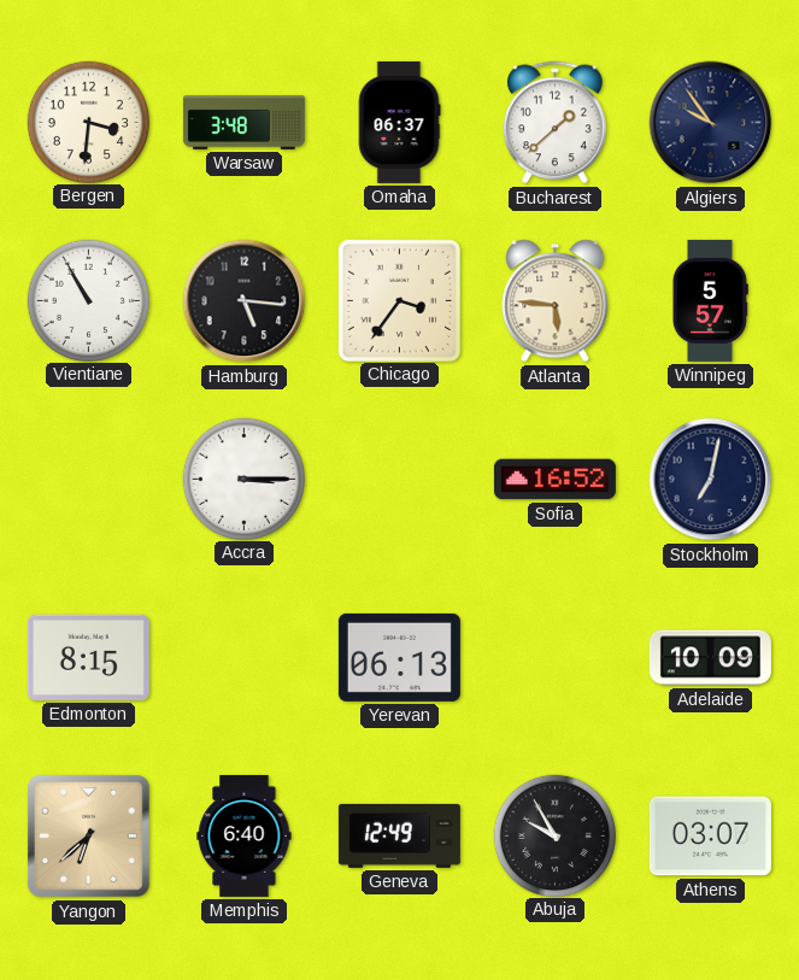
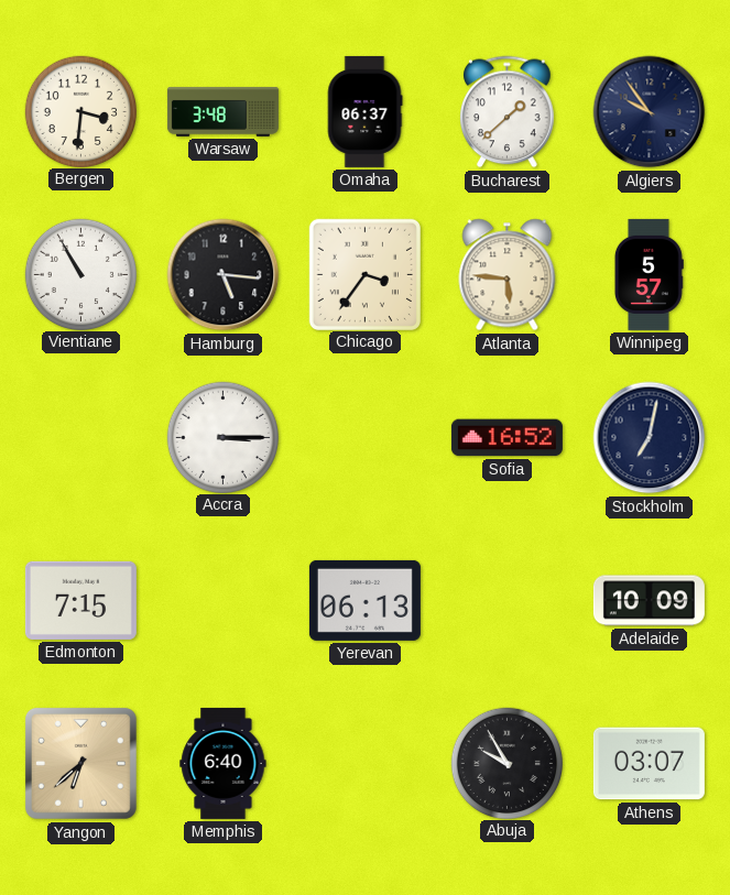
Edmonton: 8:15 -> 7:15
Geneva: 12:49 -> none
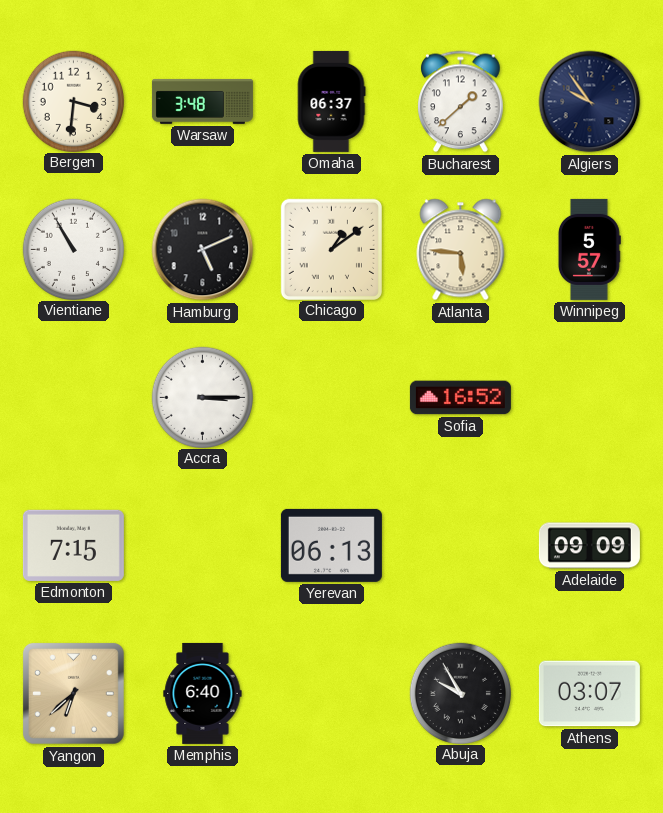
Hamburg: 5:16 -> 5:11
Chicago: 3:36 -> 1:09
Stockholm: 7:02 -> none
Adelaide: 10:09 -> 09:09
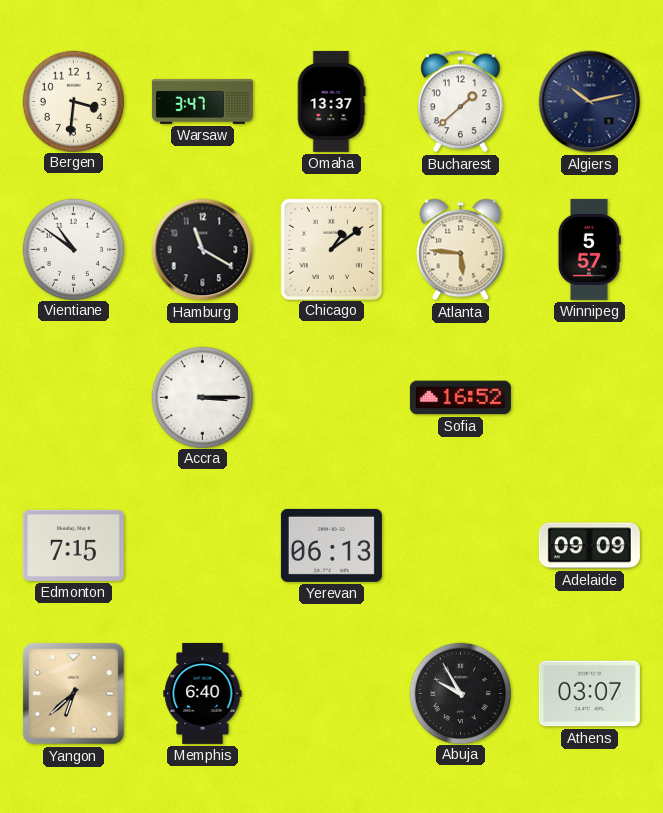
Warsaw: 3:48 -> 3:47
Omaha: 06:37 -> 13:37
Algiers: 9:54 -> 10:13
Vientiane: 10:55 -> 10:51
Hamburg: 5:11 -> 11:20
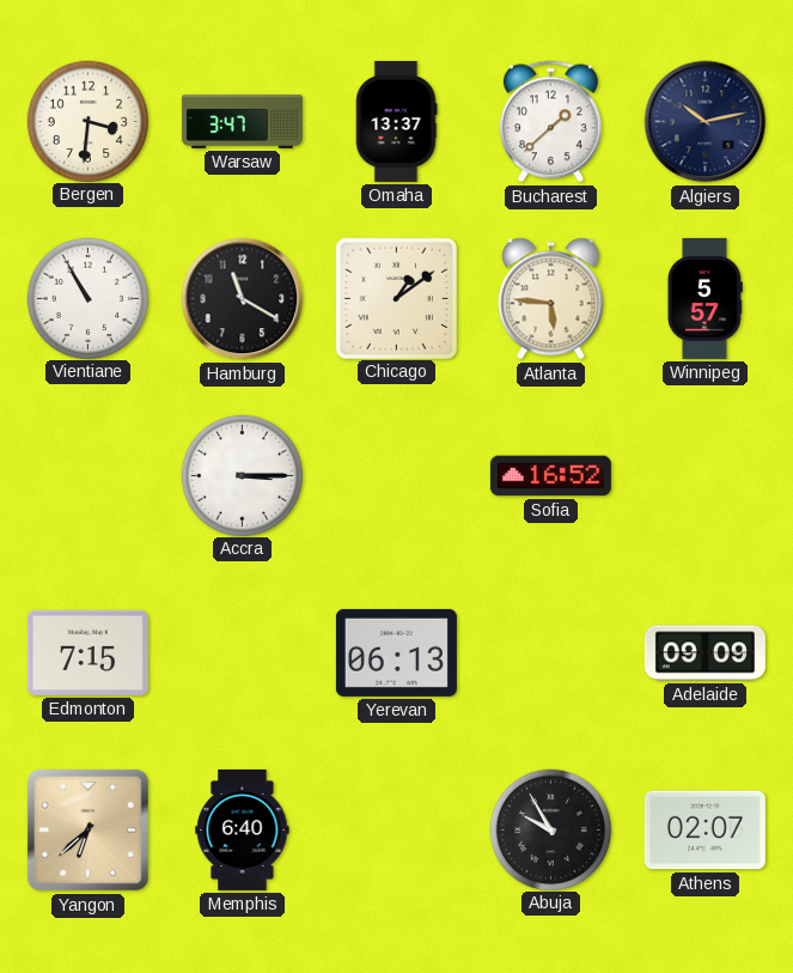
Vientiane: 10:51 -> 10:55
Athens: 03:07 -> 02:07
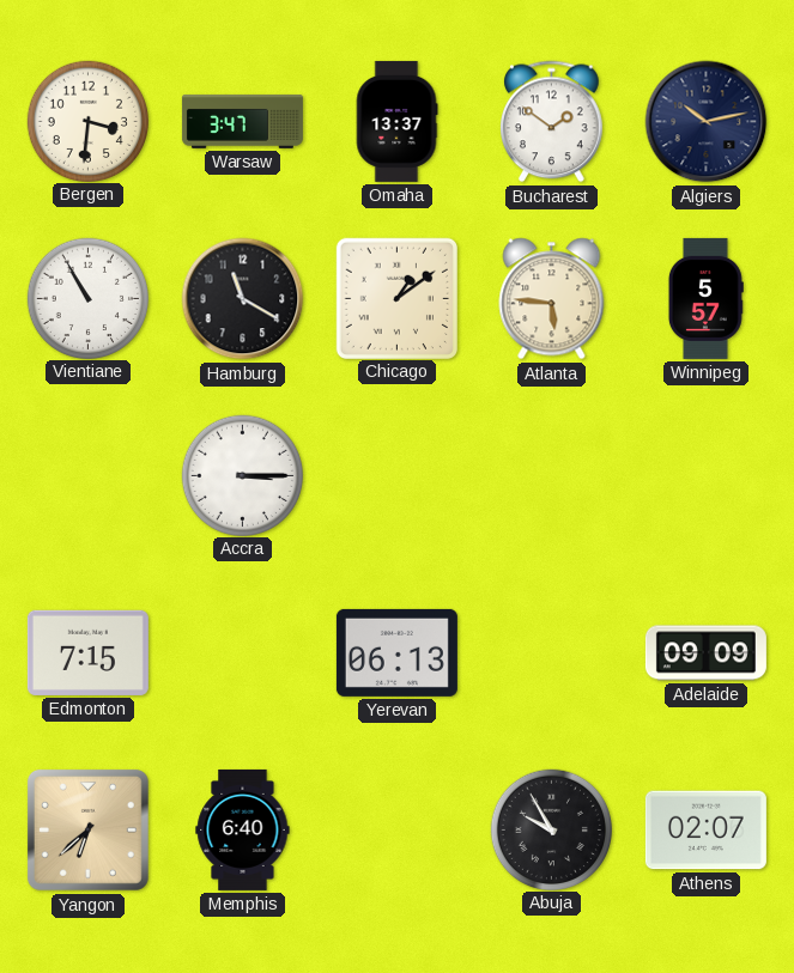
Bucharest: 1:38 -> 1:51
Sofia: 16:52 -> none
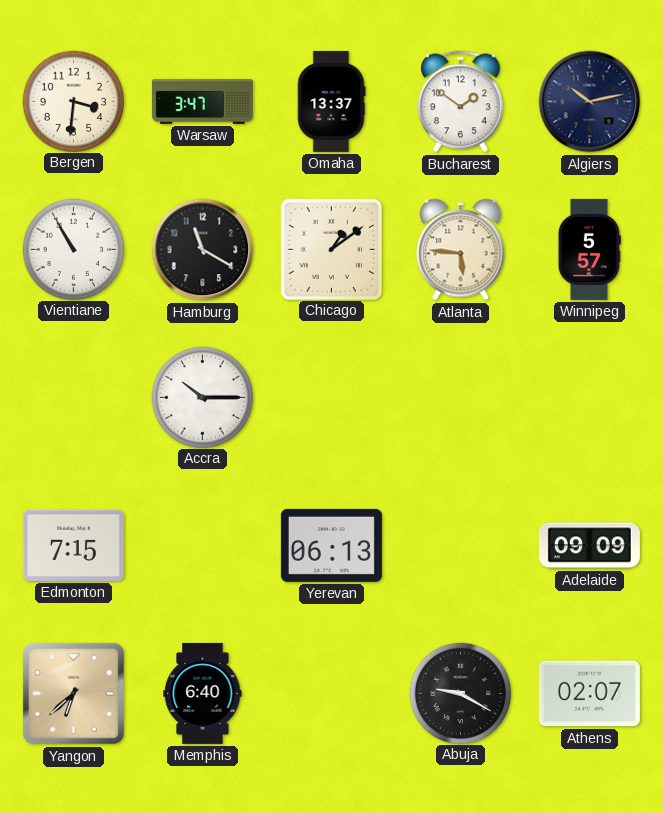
Accra: 3:15 -> 10:15
Abuja: 9:55 -> 9:20
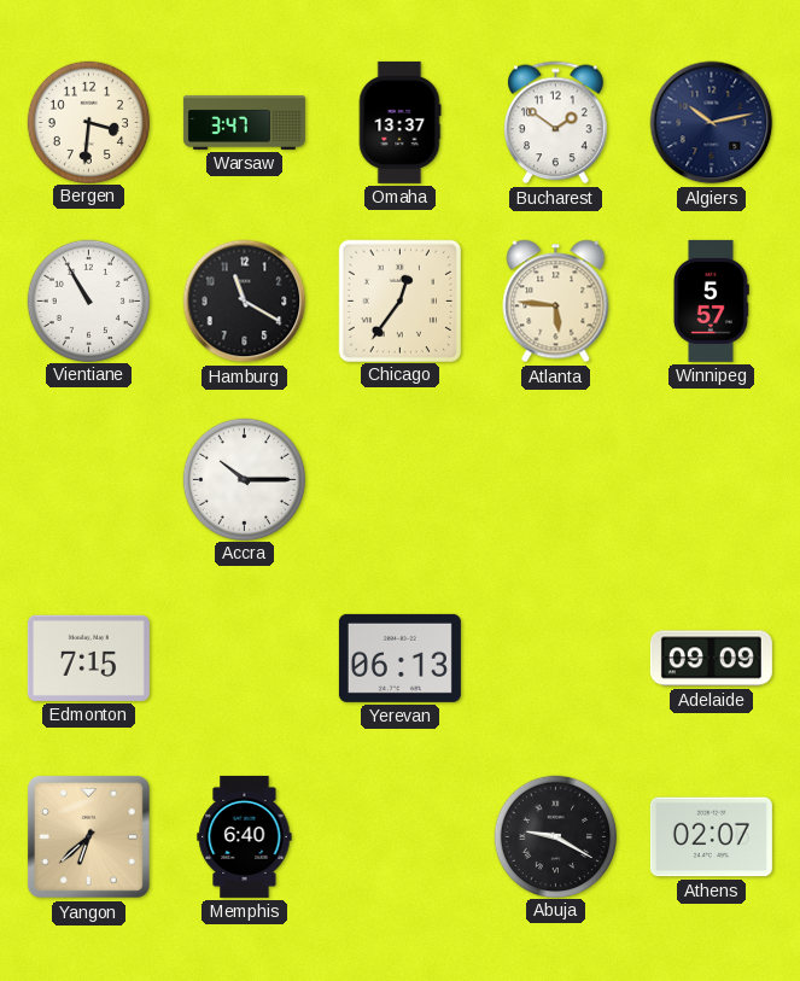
Chicago: 1:09 -> 12:36
